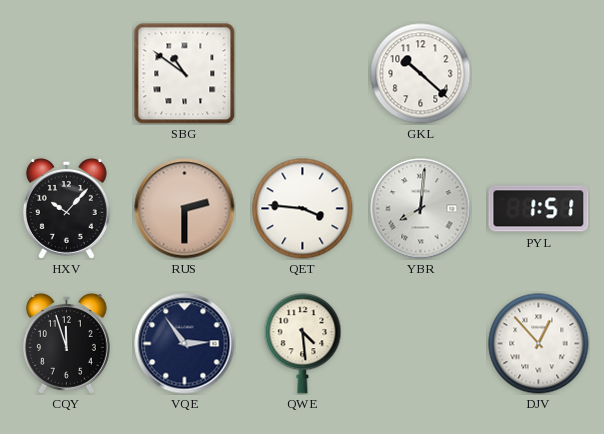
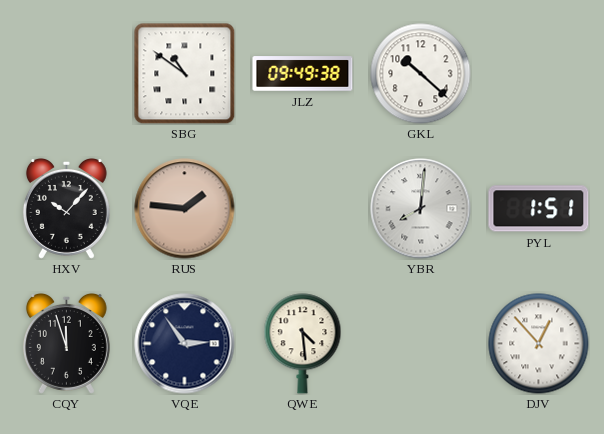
JLZ: none -> 09:49
RUS: 2:30 -> 1:46
QET: 3:46 -> none
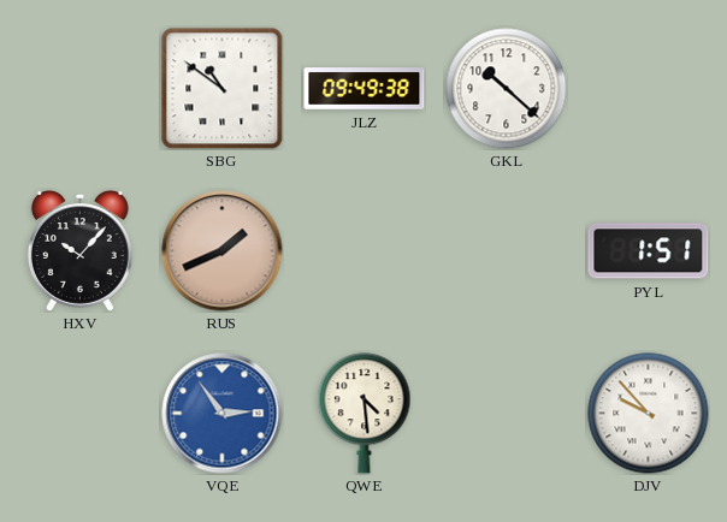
RUS: 1:46 -> 1:41
YBR: 8:01 -> none
CQY: 11:57 -> none
VQE dial: navy -> blue
DJV: 12:53 -> 9:53
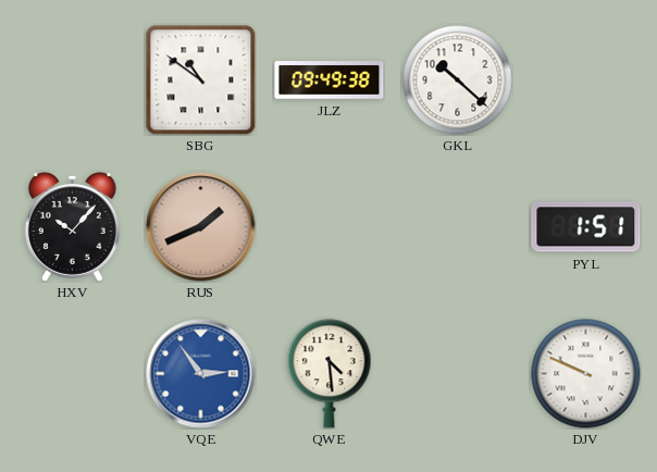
DJV: 9:53 -> 9:49
